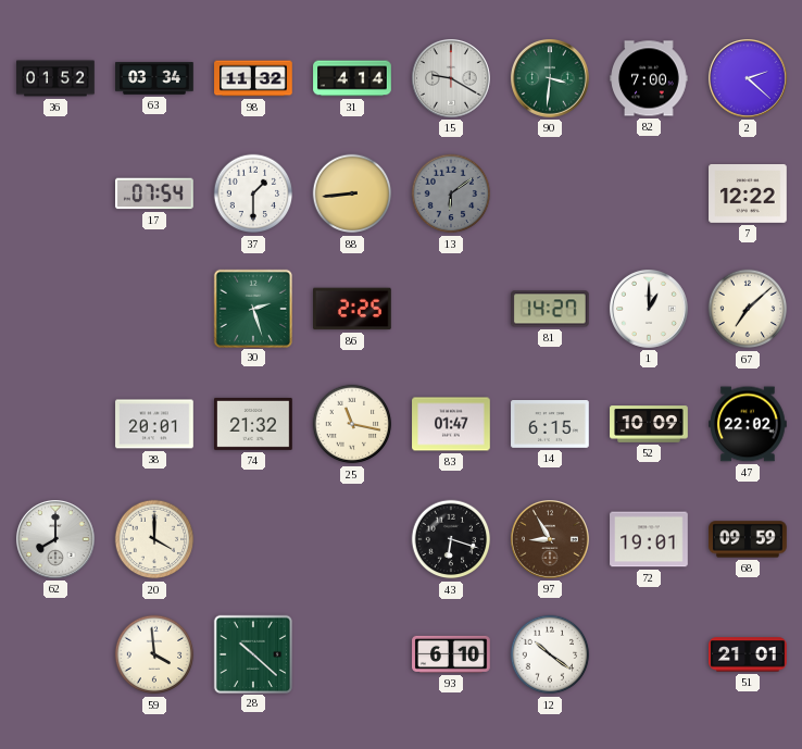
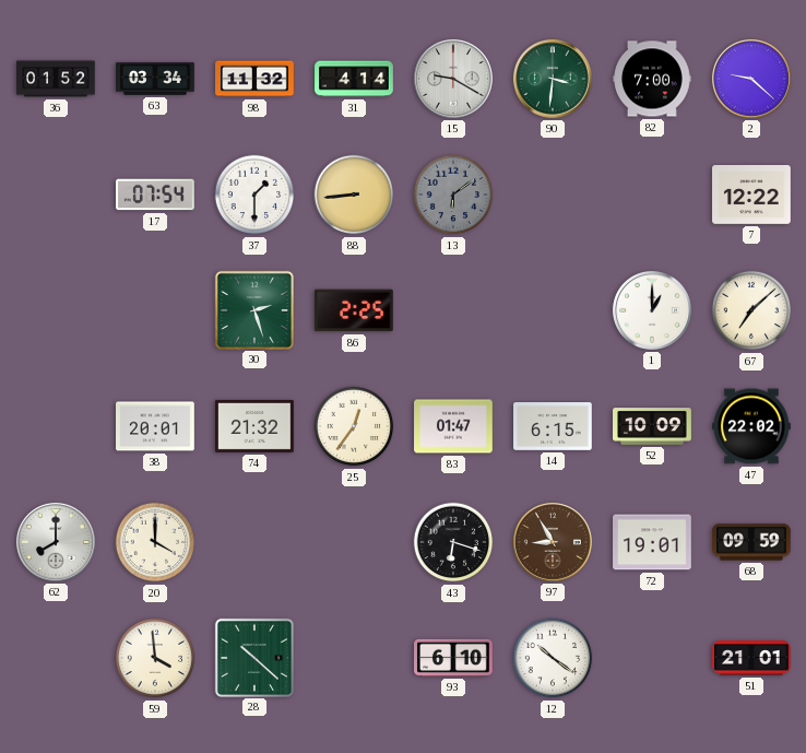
2: 2:22 -> 9:22
81: 14:27 -> none
25: 11:17 -> 12:36
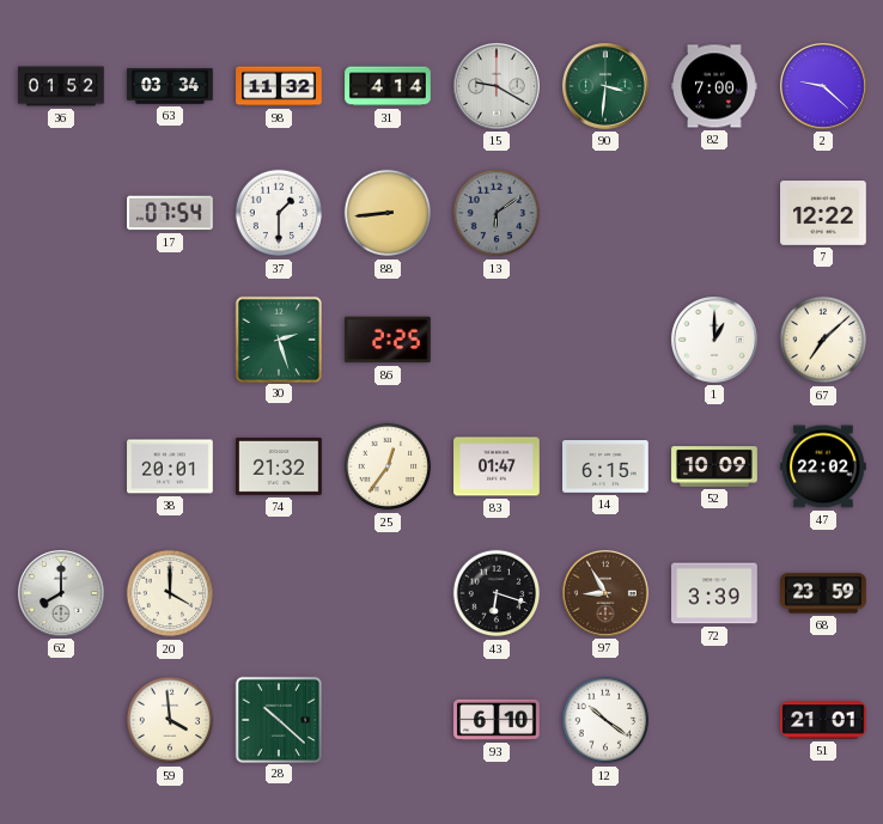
72: 19:01 -> 3:39
68: 09:59 -> 23:59
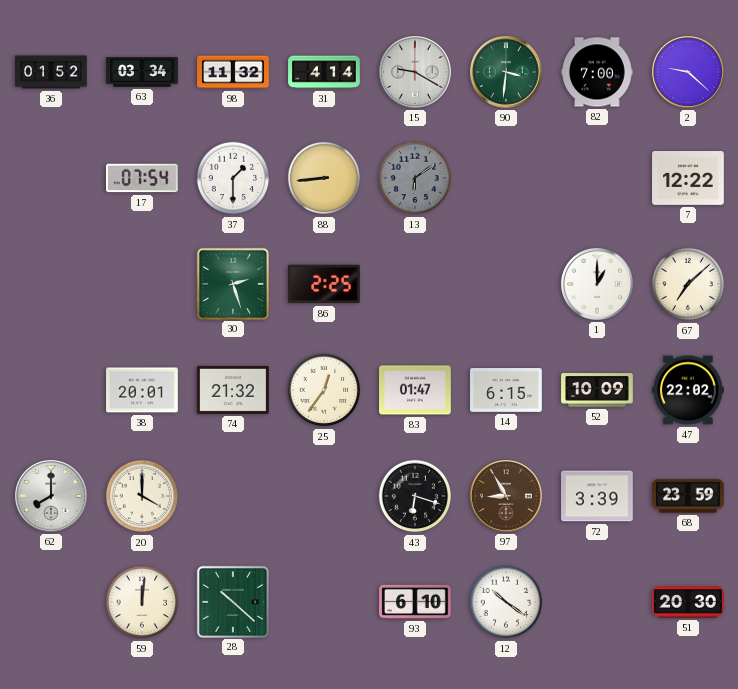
59: 3:59 -> 12:01
51: 21:01 -> 20:30
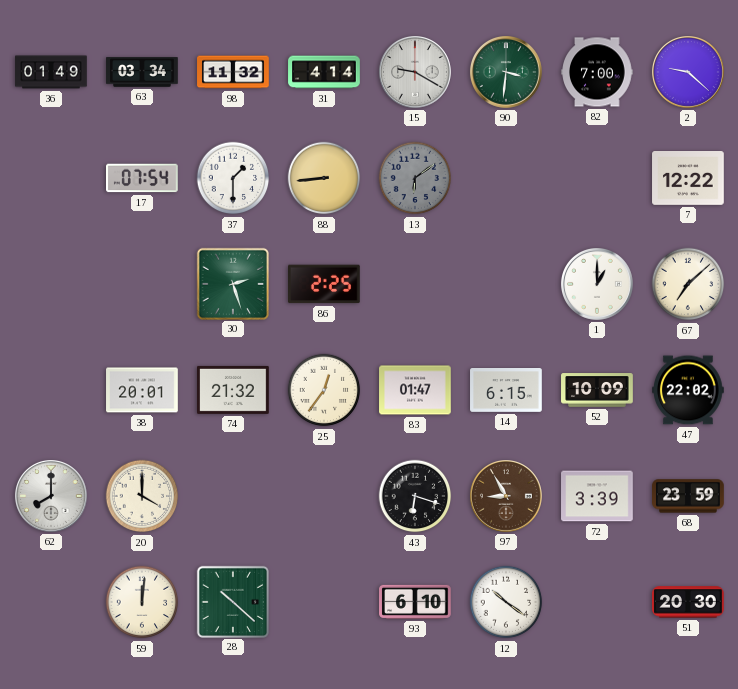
36: 01:52 -> 01:49
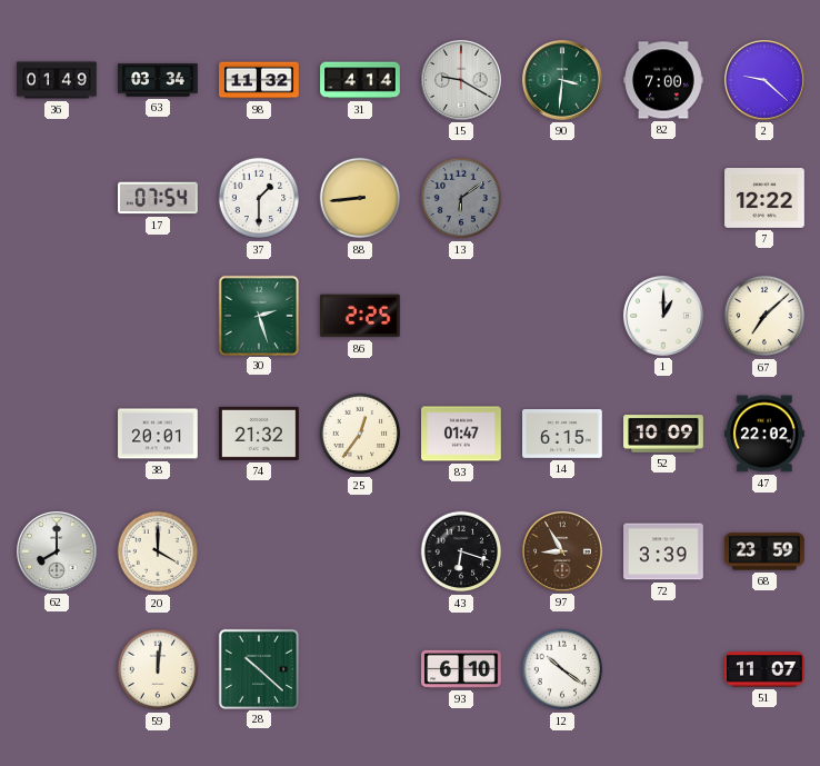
51: 20:30 -> 11:07
